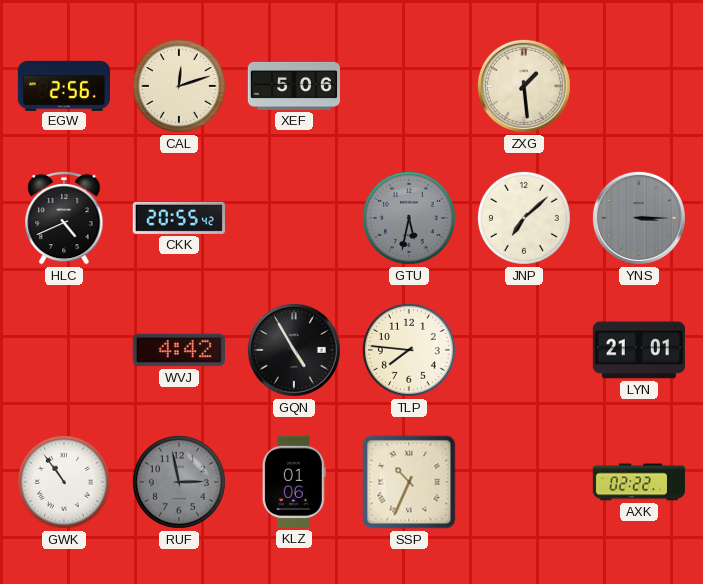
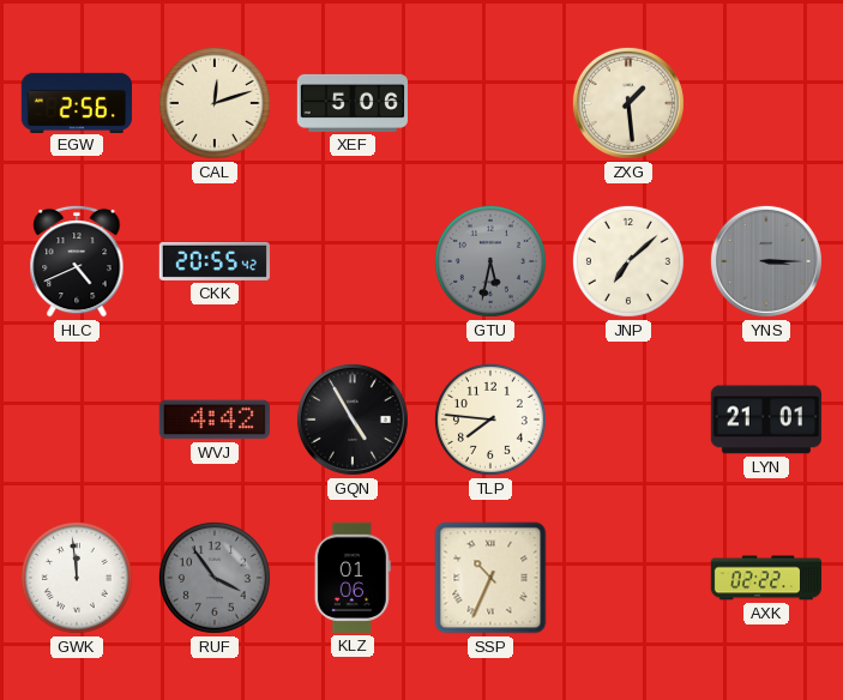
GWK: 10:54 -> 11:59
RUF: 2:58 -> 3:54
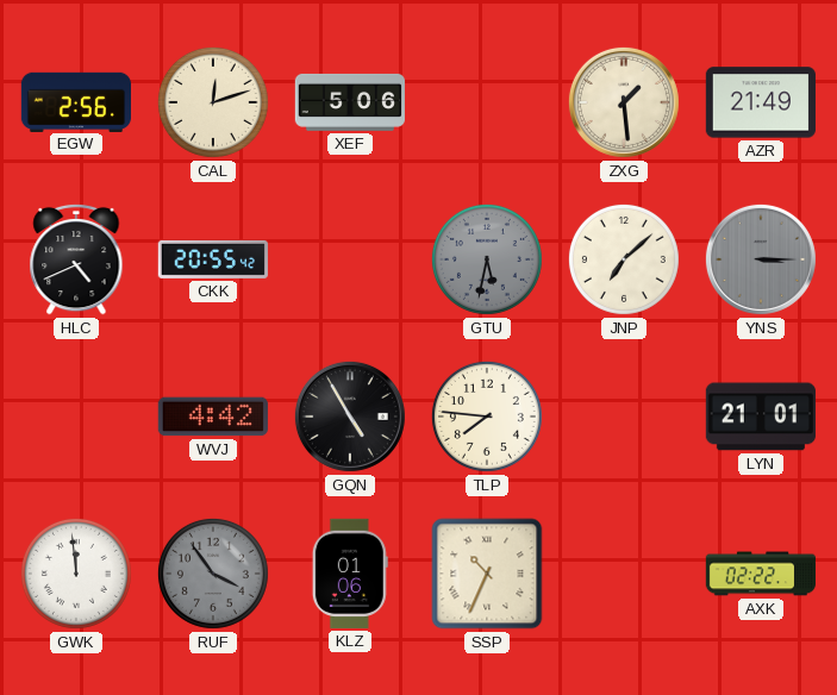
AZR: none -> 21:49
